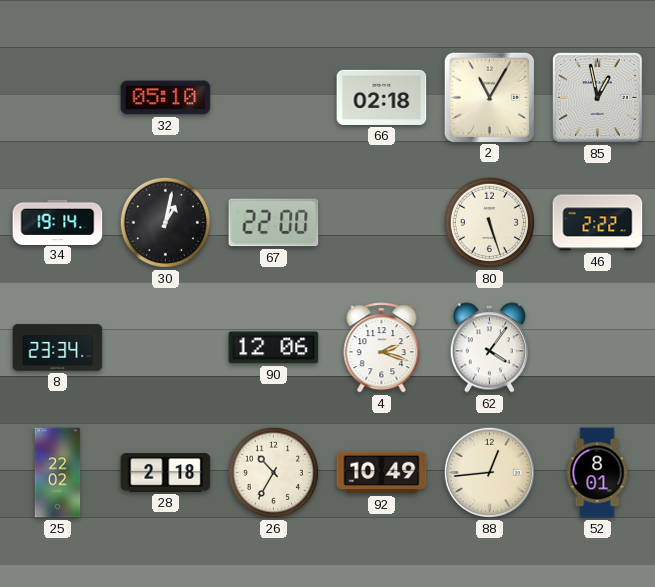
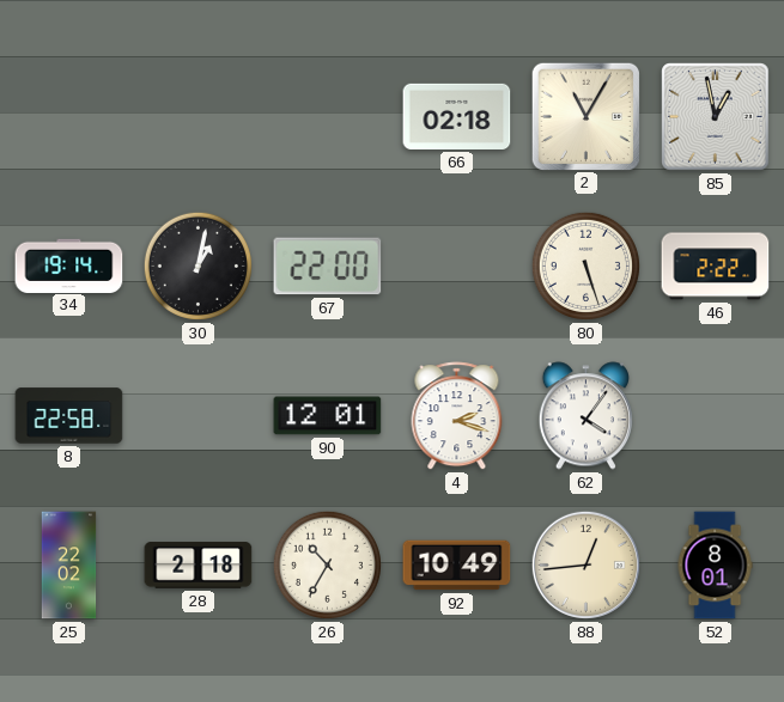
32: 05:10 -> none
8: 23:34 -> 22:58
90: 12:06 -> 12:01
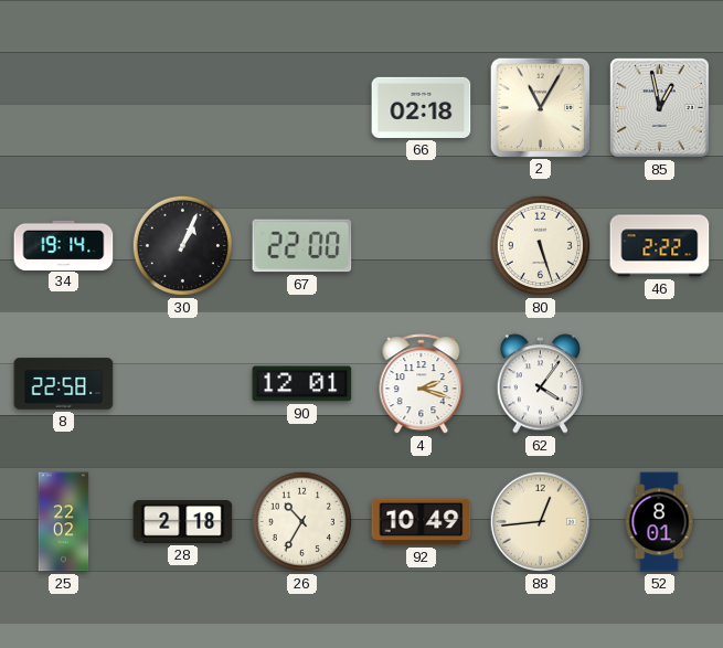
30: 1:02 -> 1:04
